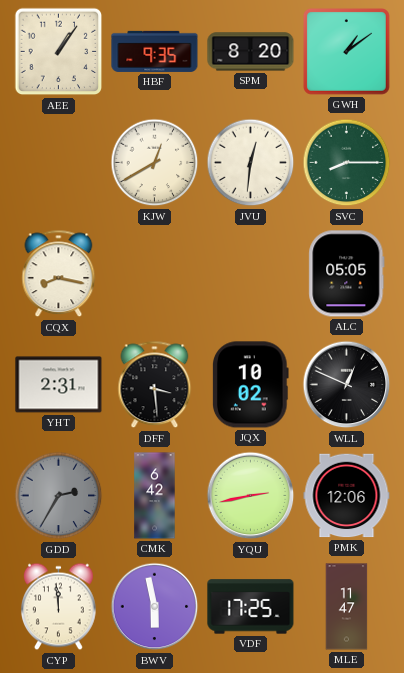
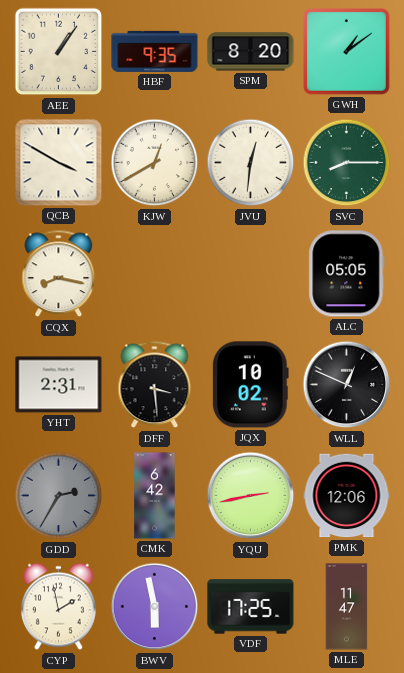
QCB: none -> 3:50
CYP: 11:59 -> 1:58
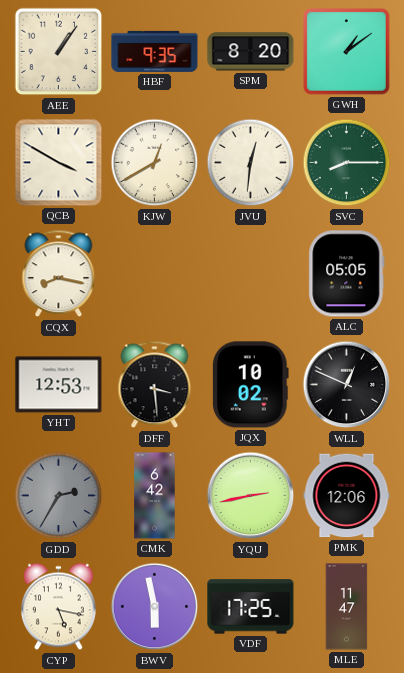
YHT: 2:31 -> 12:53
CYP: 1:58 -> 5:17
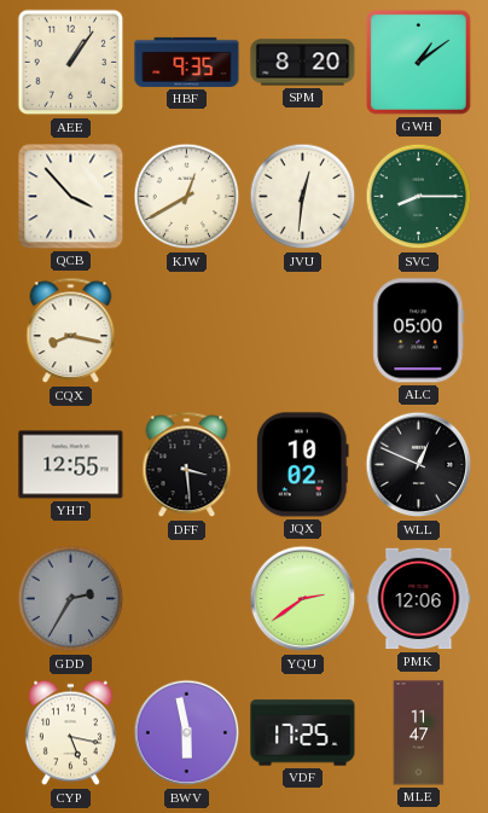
QCB: 3:50 -> 3:53
ALC: 05:05 -> 05:00
YHT: 12:53 -> 12:55
CMK: 6:42 -> none
YQU: 2:43 -> 2:39
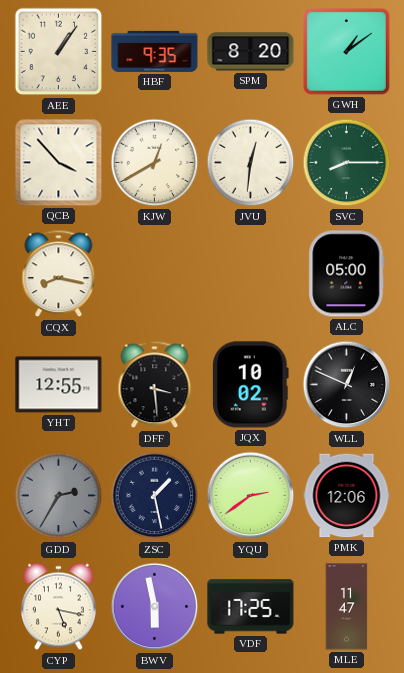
ZSC: none -> 1:28
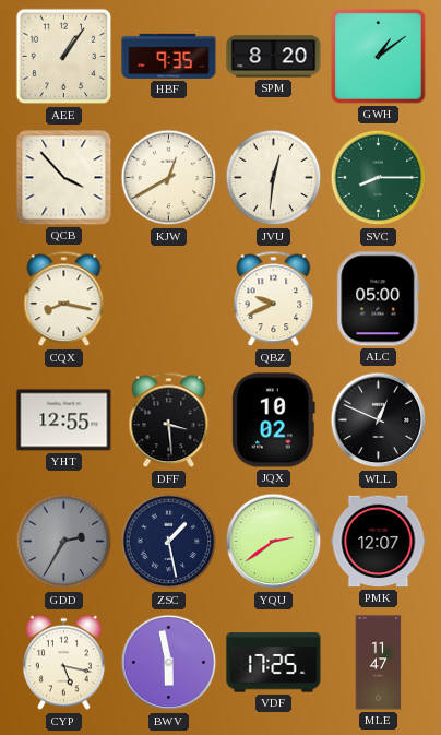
QBZ: none -> 9:41
PMK: 12:06 -> 12:07
